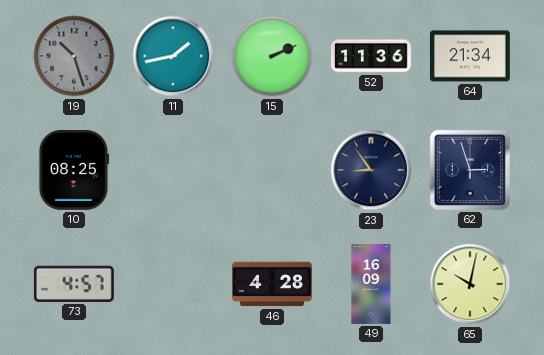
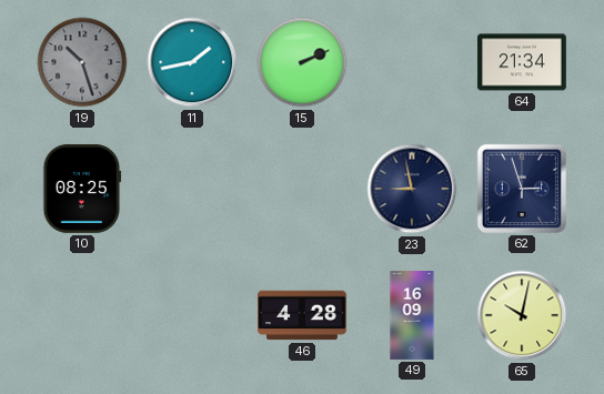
52: 11:36 -> none
23: 8:54 -> 8:58
73: 4:57 -> none
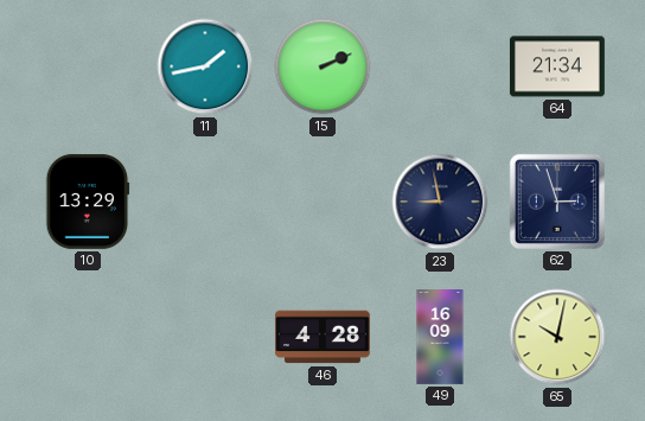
19: 10:27 -> none
10: 08:25 -> 13:29
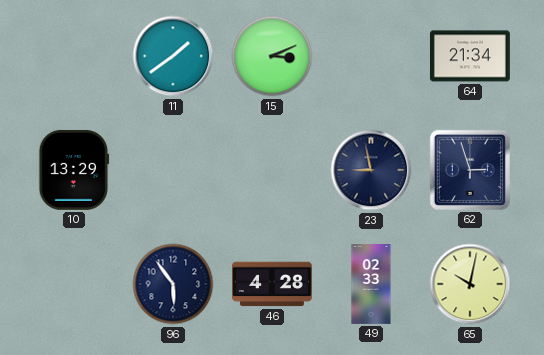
11: 1:43 -> 1:39
15: 2:11 -> 3:11
96: none -> 5:54
49: 16:09 -> 02:33
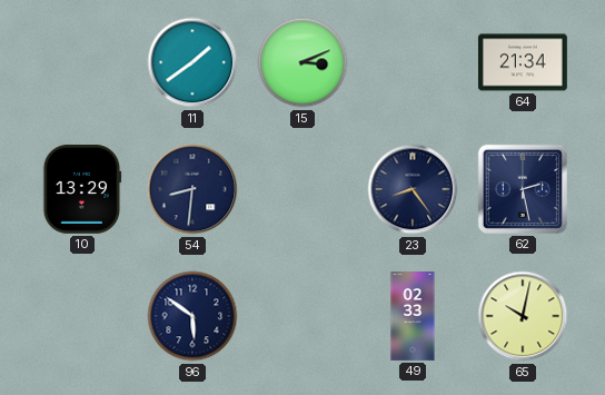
54: none -> 8:31
23: 8:58 -> 8:24
62: 2:57 -> 2:28
96: 5:54 -> 5:51
46: 4:28 -> none
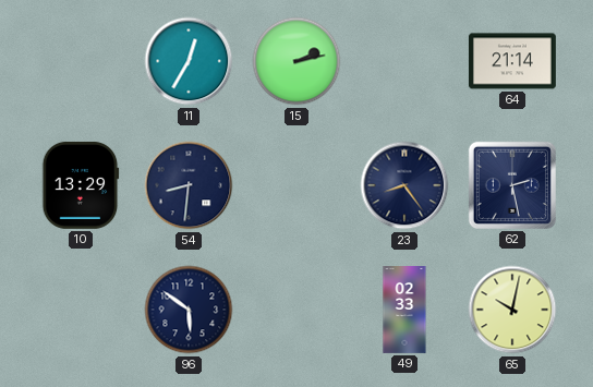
11: 1:39 -> 12:35
15: 3:11 -> 2:13
64: 21:34 -> 21:14
